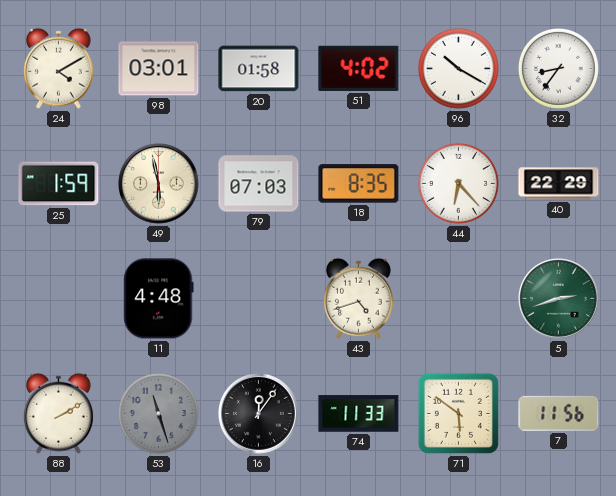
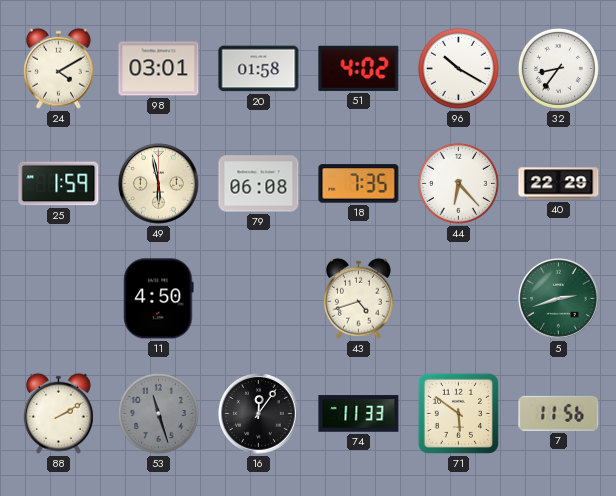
79: 07:03 -> 06:08
18: 8:35 -> 7:35
11: 4:48 -> 4:50
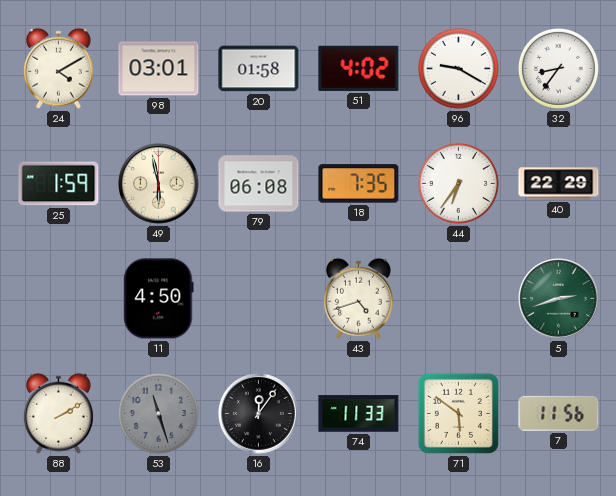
96: 10:20 -> 9:20
44: 6:23 -> 6:36
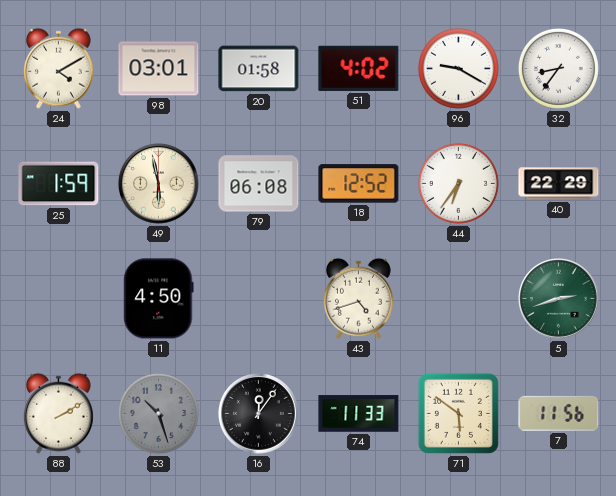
18: 7:35 -> 12:52
53: 11:27 -> 10:27
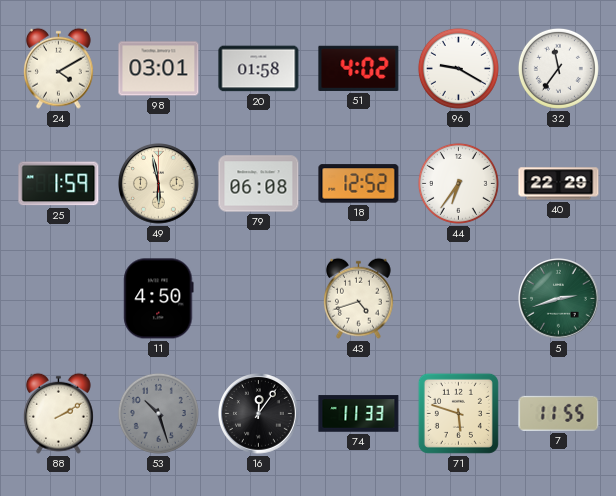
32: 8:36 -> 11:36
71: 5:51 -> 5:48
7: 11:56 -> 11:55
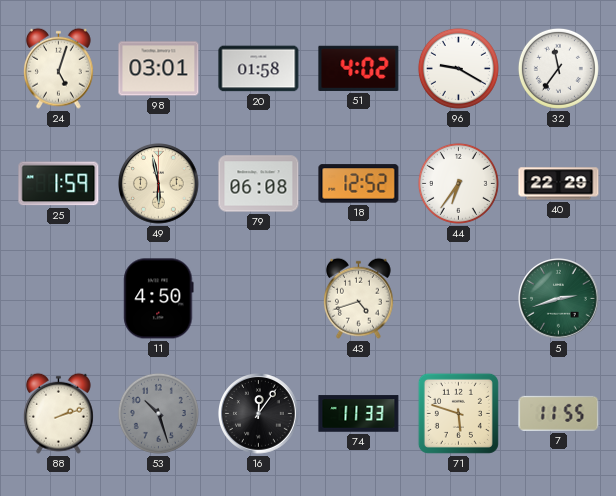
24: 4:10 -> 5:03
88: 2:10 -> 2:12
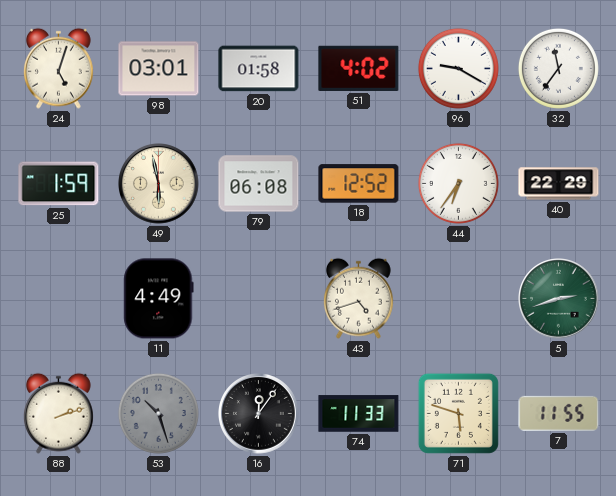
11: 4:50 -> 4:49
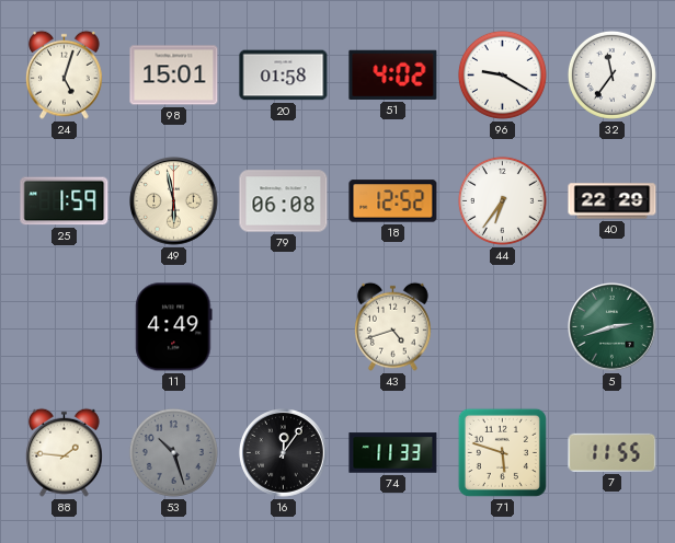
98: 03:01 -> 15:01
88: 2:12 -> 1:46
